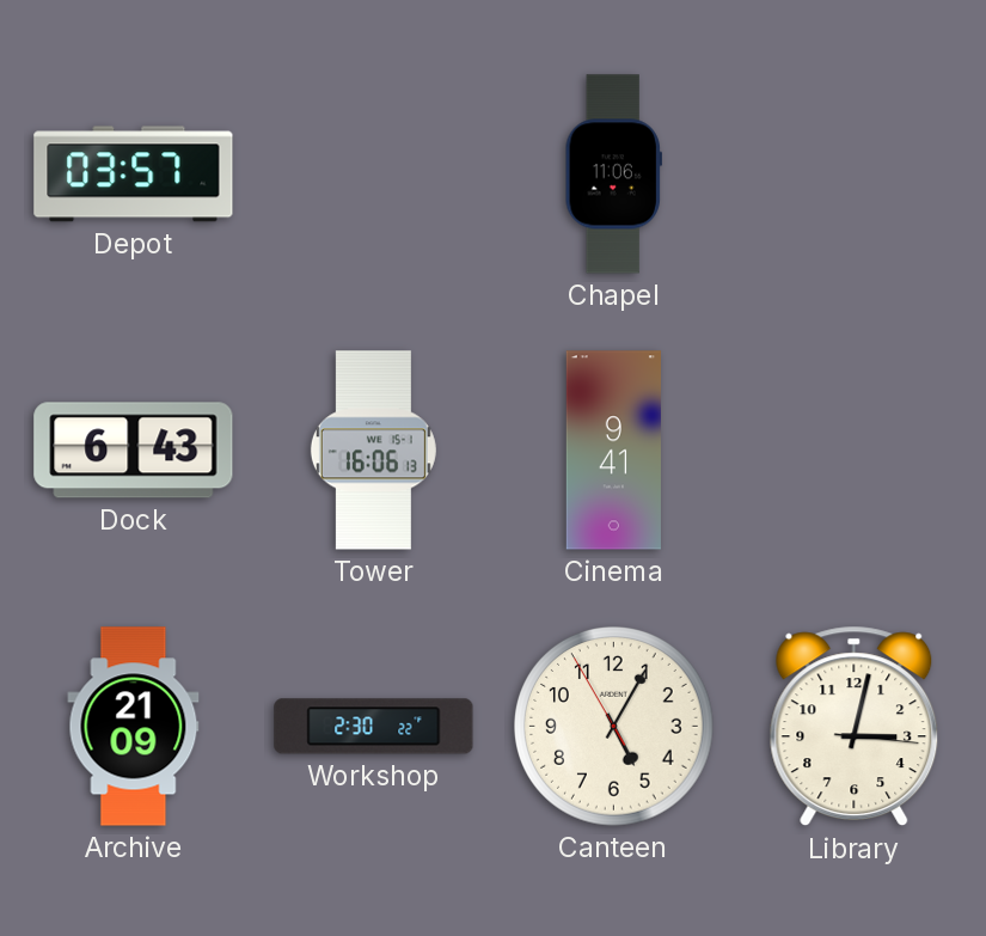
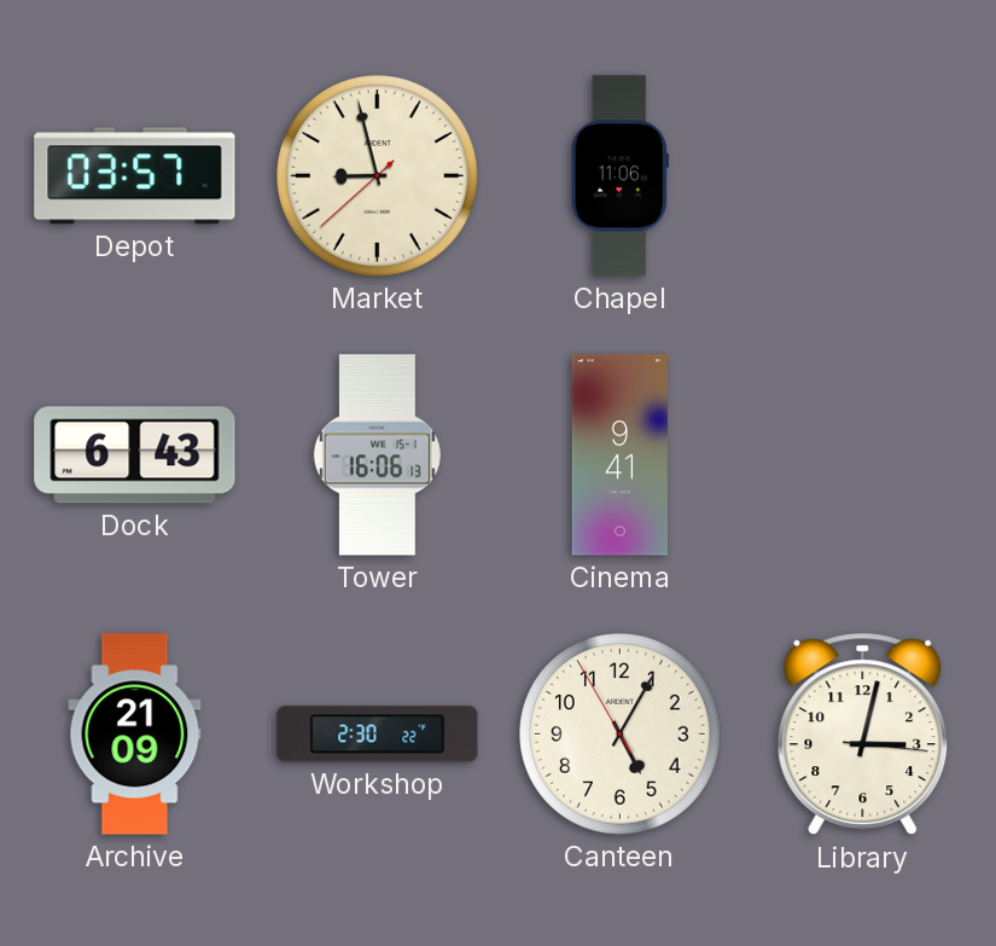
Market: none -> 8:57
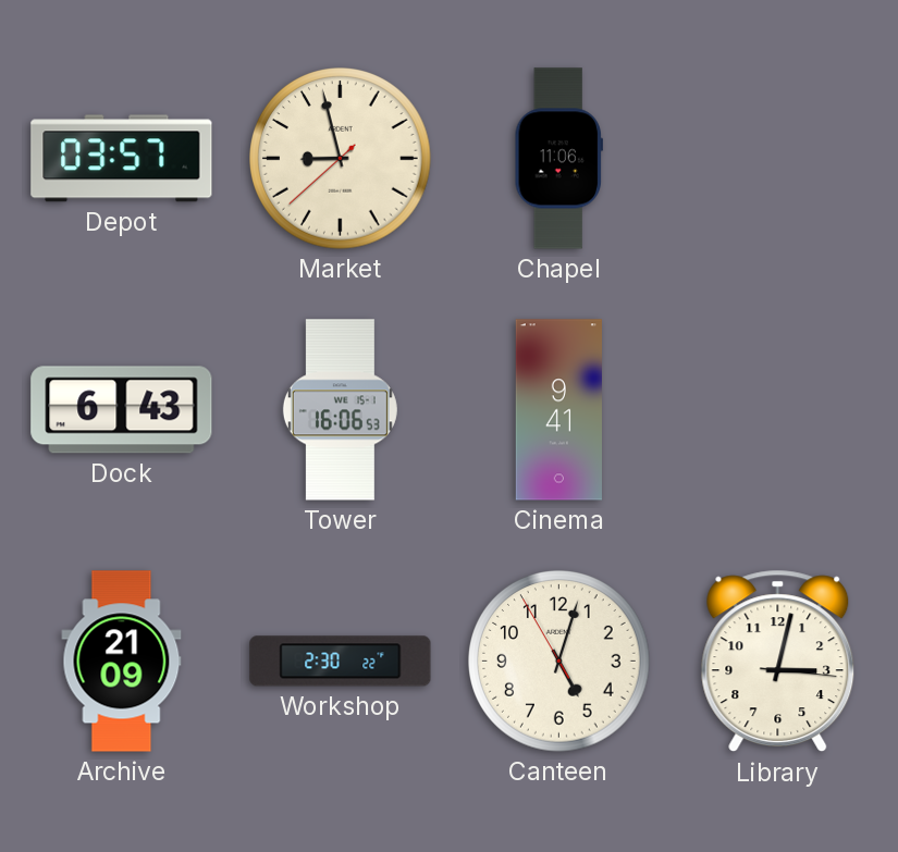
Tower: 16:06:13 -> 16:06:53
Canteen: 5:04 -> 5:02
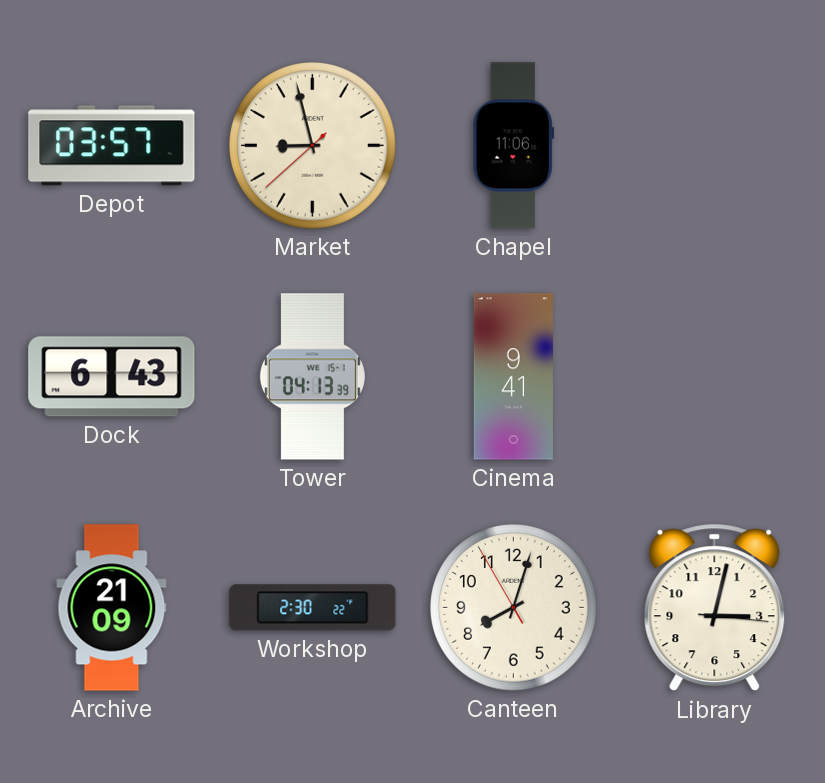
Tower: 16:06 -> 04:13
Canteen: 5:02 -> 8:02
